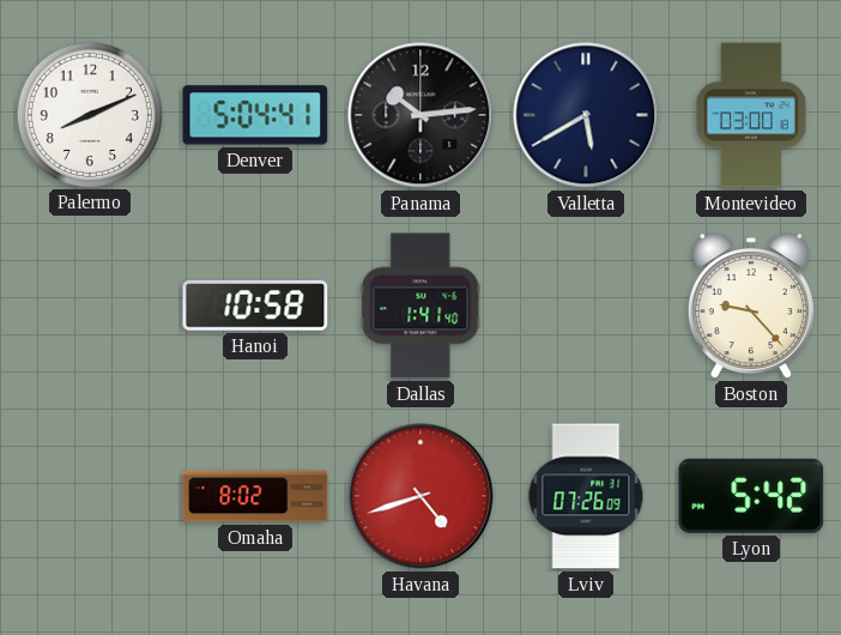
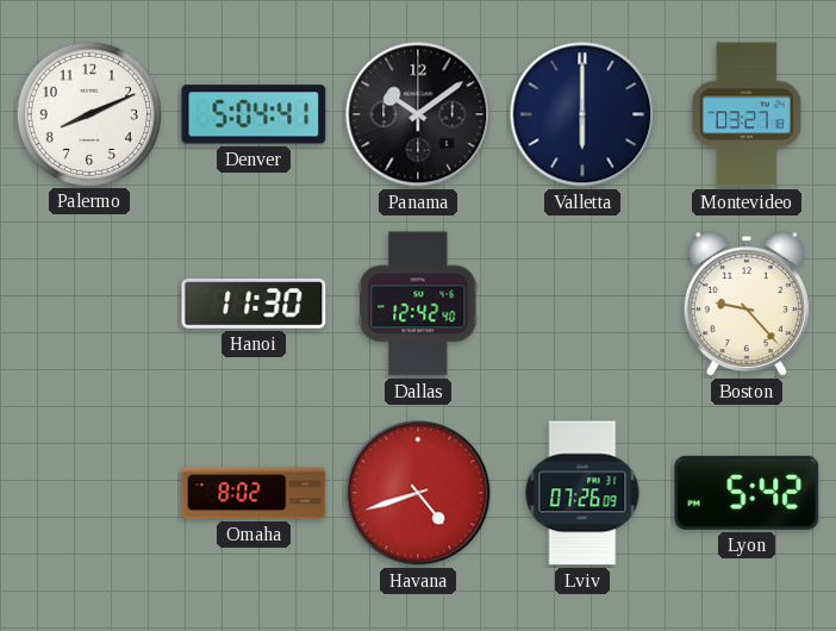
Panama: 10:14 -> 10:09
Valletta: 5:40 -> 6:00
Montevideo: 03:00 -> 03:27
Hanoi: 10:58 -> 11:30
Dallas: 1:41 -> 12:42
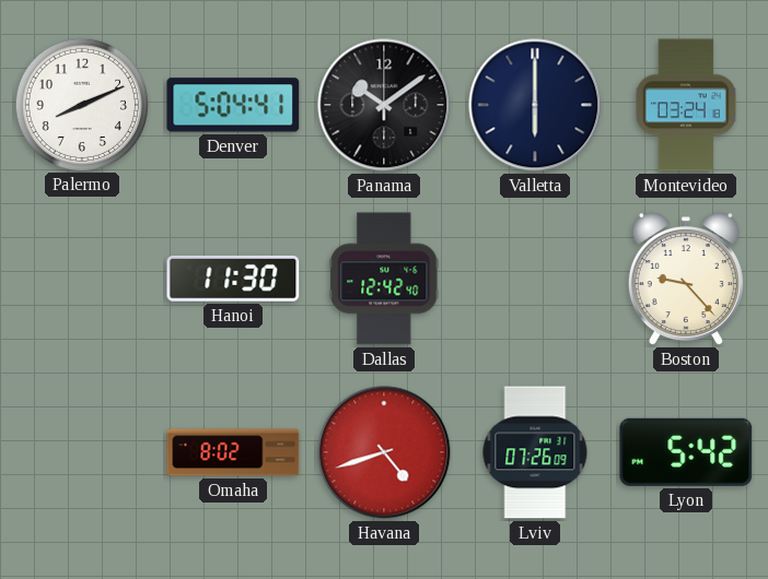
Montevideo: 03:27 -> 03:24
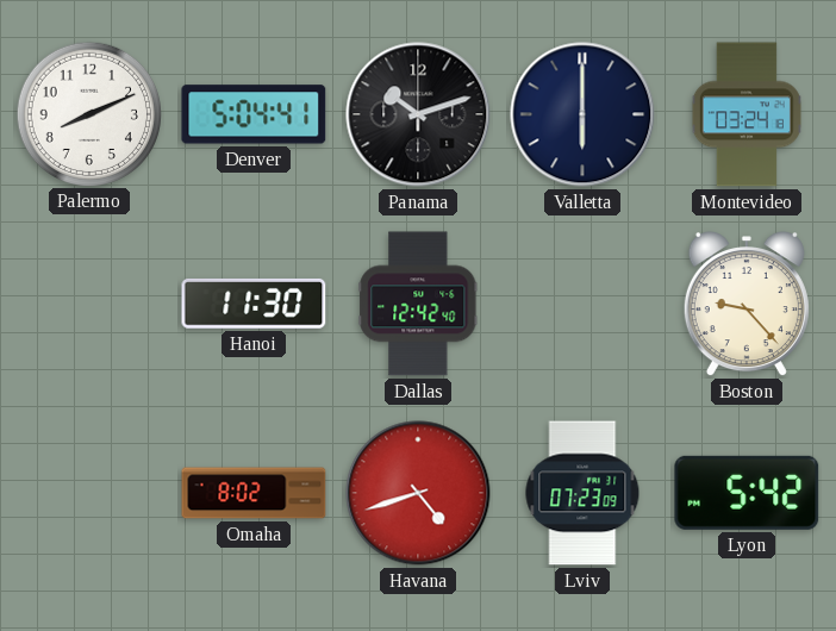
Panama: 10:09 -> 10:12
Lviv: 07:26 -> 07:23
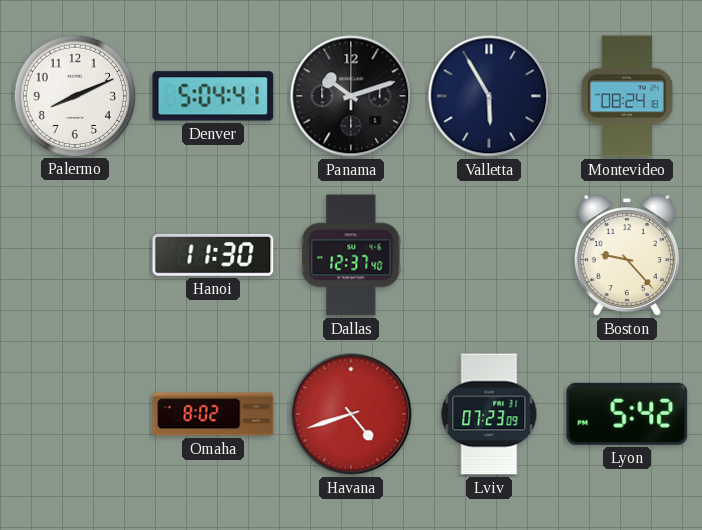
Valletta: 6:00 -> 5:55
Montevideo: 03:24 -> 08:24
Dallas: 12:42 -> 12:37
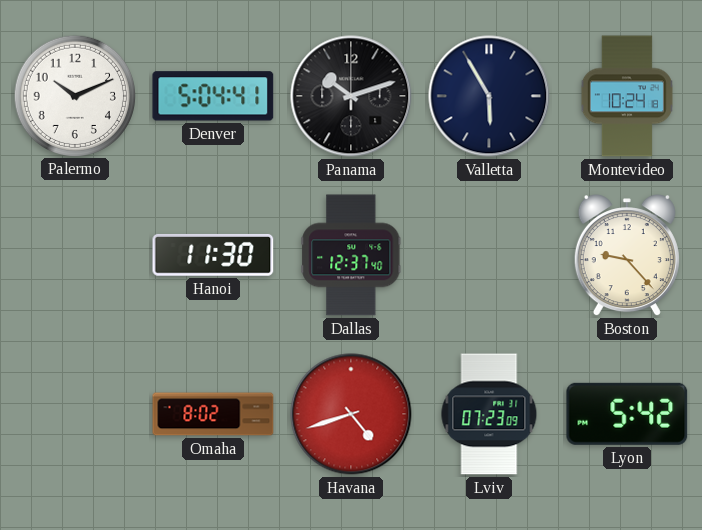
Palermo: 8:11 -> 10:11
Montevideo: 08:24 -> 10:24
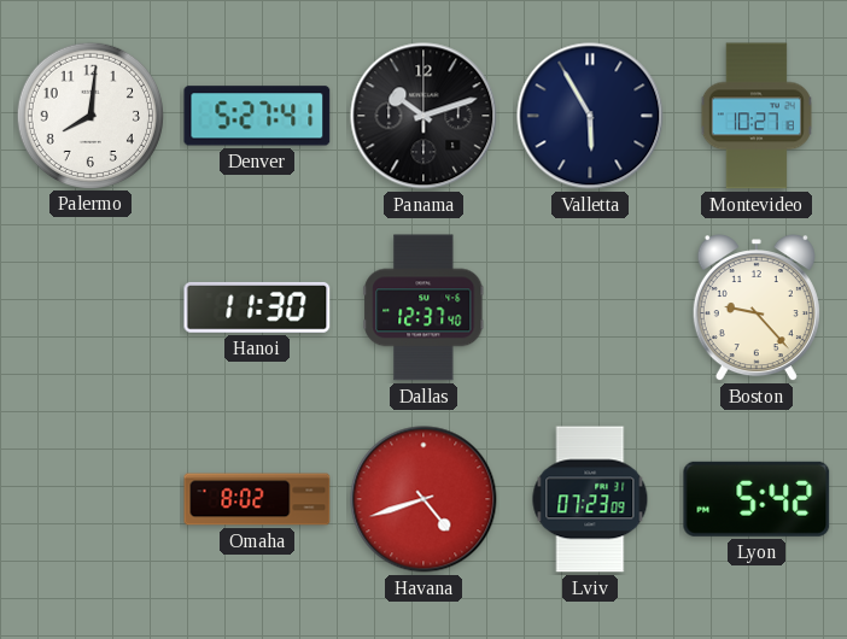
Palermo: 10:11 -> 8:01
Denver: 5:04 -> 5:27
Montevideo: 10:24 -> 10:27
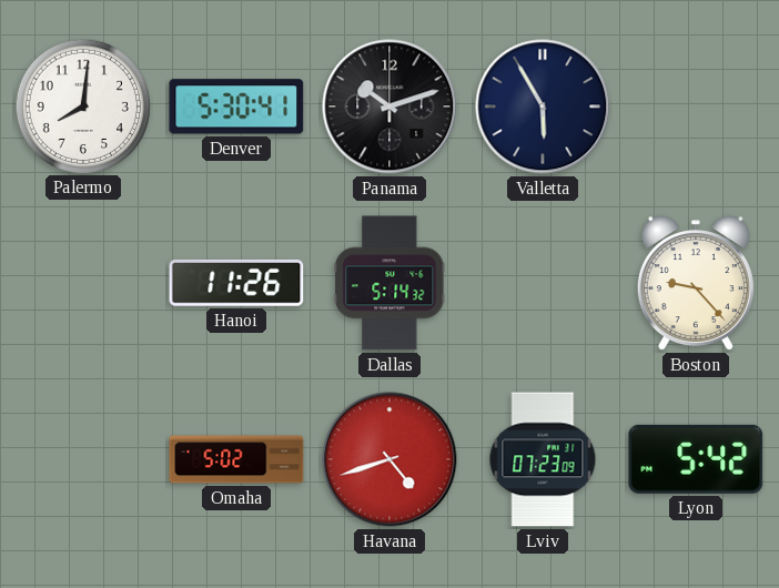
Denver: 5:27 -> 5:30
Montevideo: 10:27 -> none
Hanoi: 11:30 -> 11:26
Dallas: 12:37 -> 5:14
Omaha: 8:02 -> 5:02
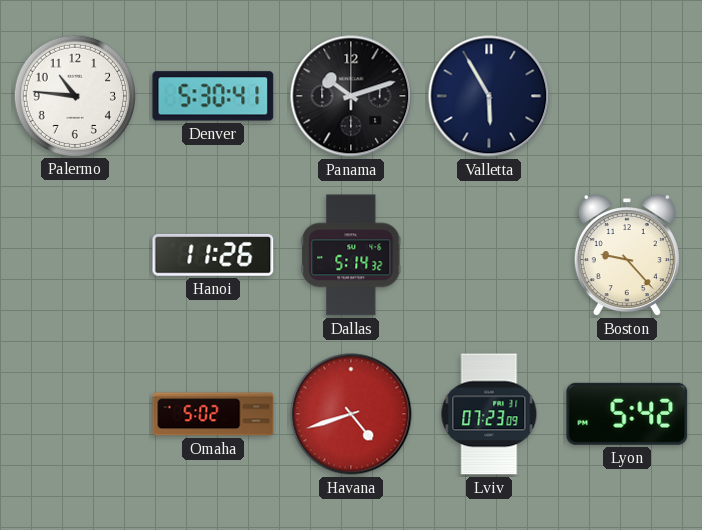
Palermo: 8:01 -> 10:46
